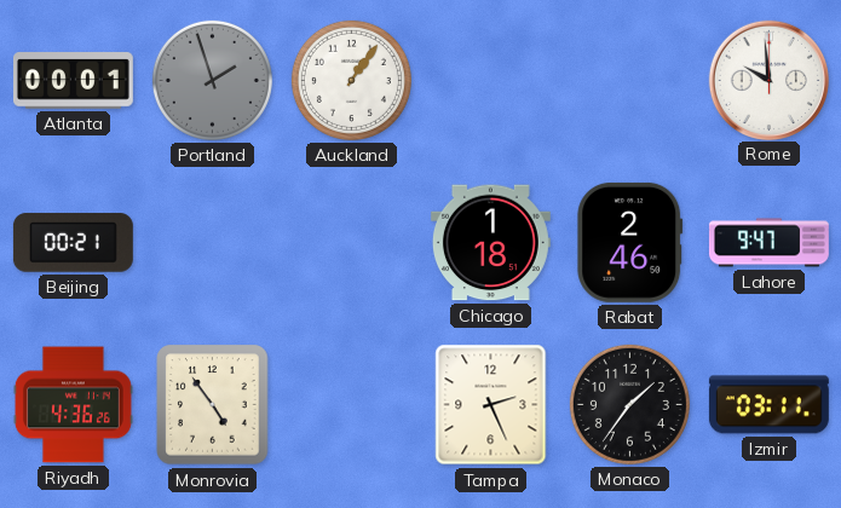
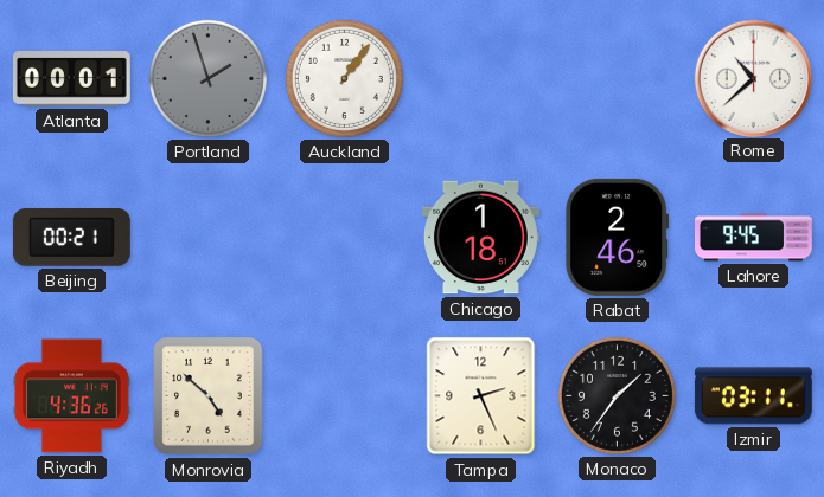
Rome: 9:59 -> 10:38
Lahore: 9:47 -> 9:45
Monrovia: 4:54 -> 4:52
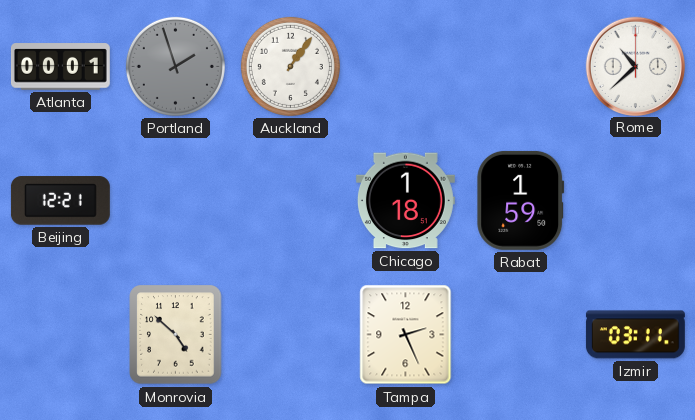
Beijing: 00:21 -> 12:21
Rabat: 2:46 -> 1:59
Lahore: 9:45 -> none
Riyadh: 4:36 -> none
Monaco: 1:36 -> none
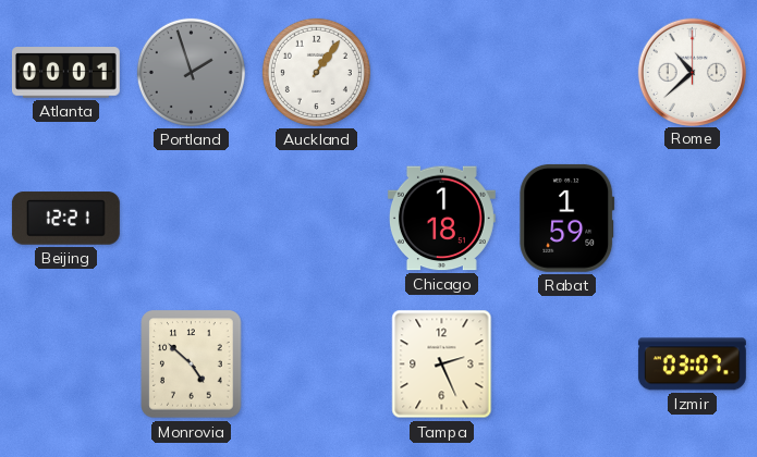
Izmir: 03:11 -> 03:07
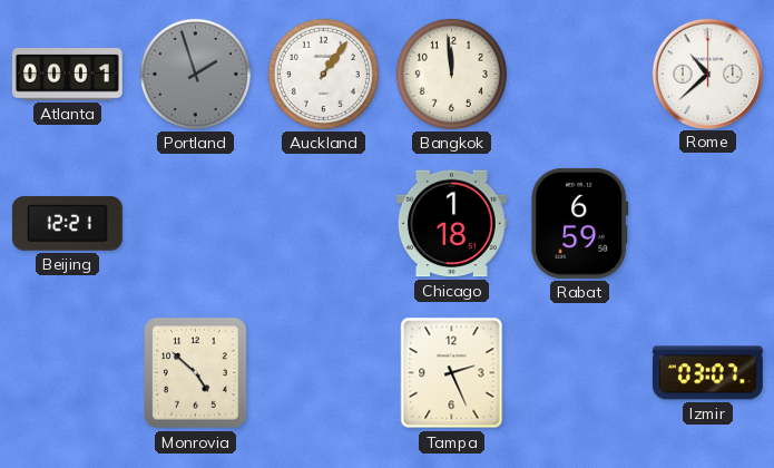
Bangkok: none -> 11:59
Rabat: 1:59 -> 6:59
